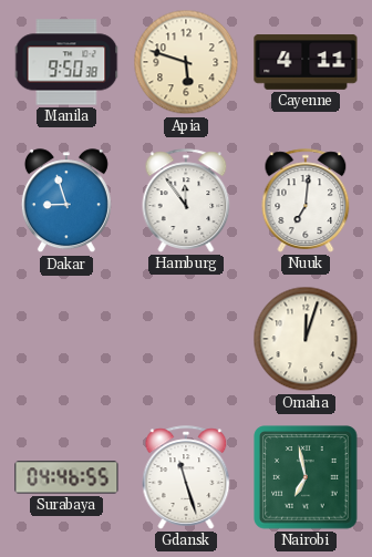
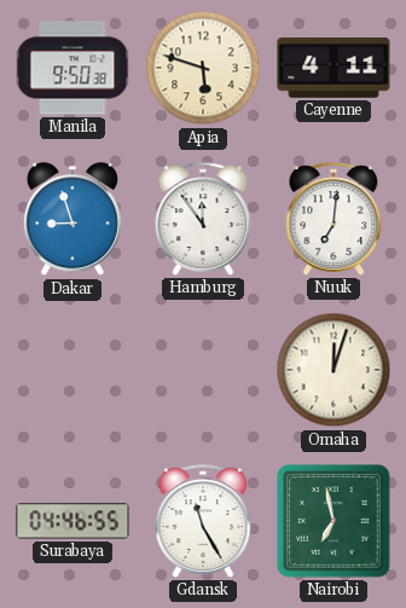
Gdansk: 11:27 -> 11:25
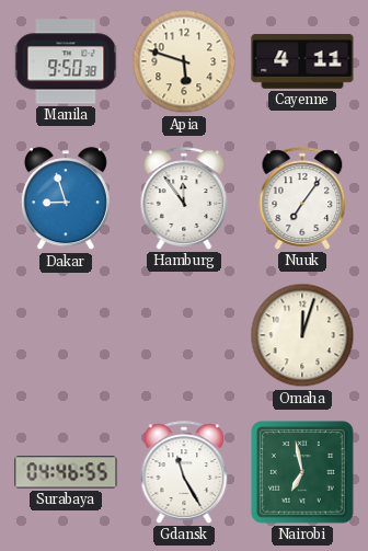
Nuuk: 7:01 -> 7:06
